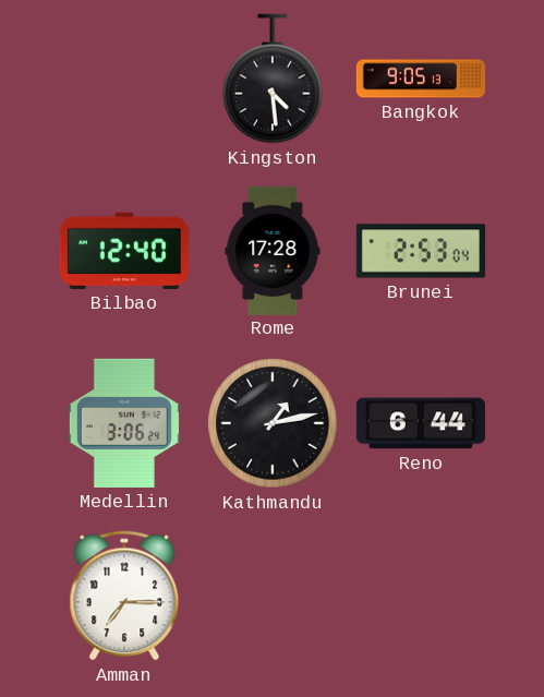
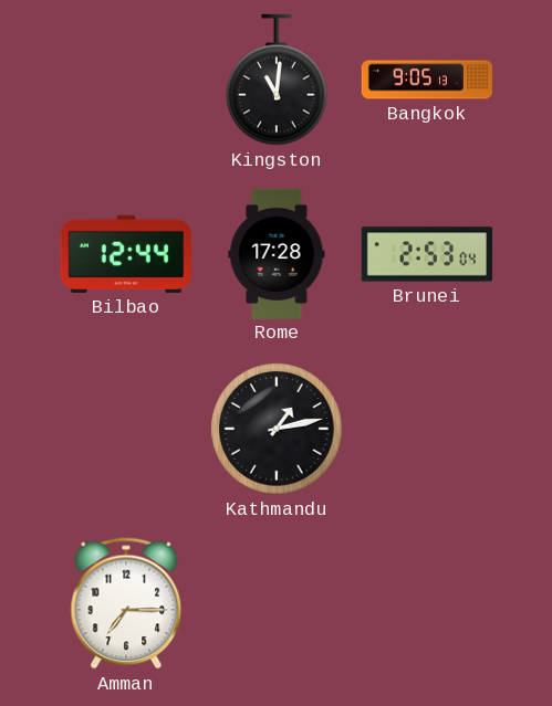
Kingston: 4:29 -> 11:01
Bilbao: 12:40 -> 12:44
Medellin: 3:06 -> none
Reno: 6:44 -> none
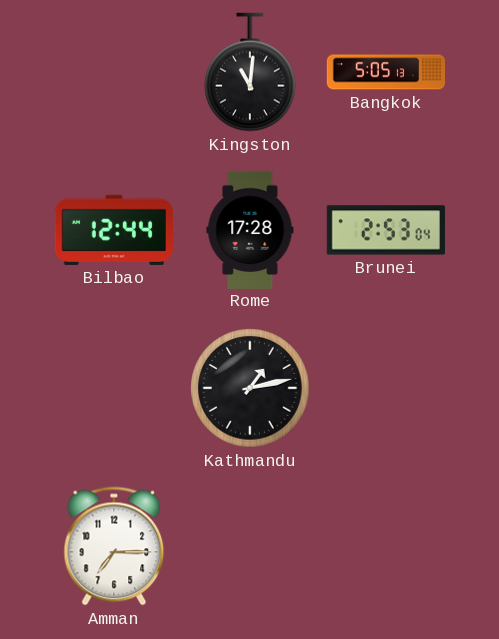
Bangkok: 9:05 -> 5:05
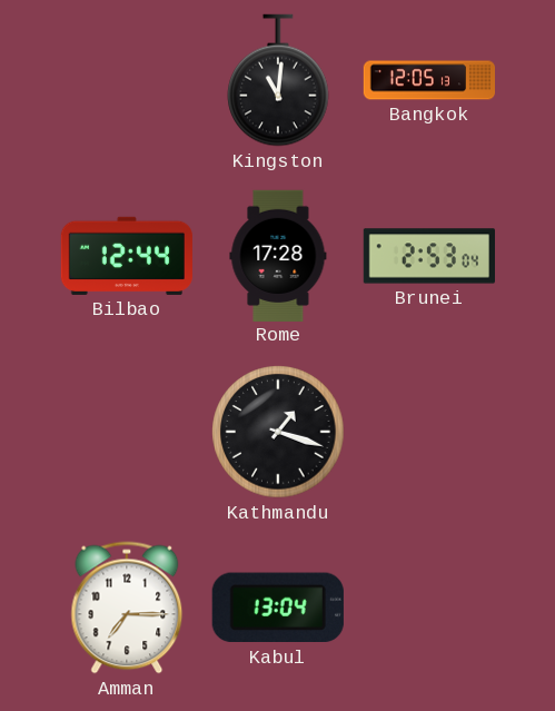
Bangkok: 5:05 -> 12:05
Kathmandu: 1:13 -> 1:18
Kabul: none -> 13:04
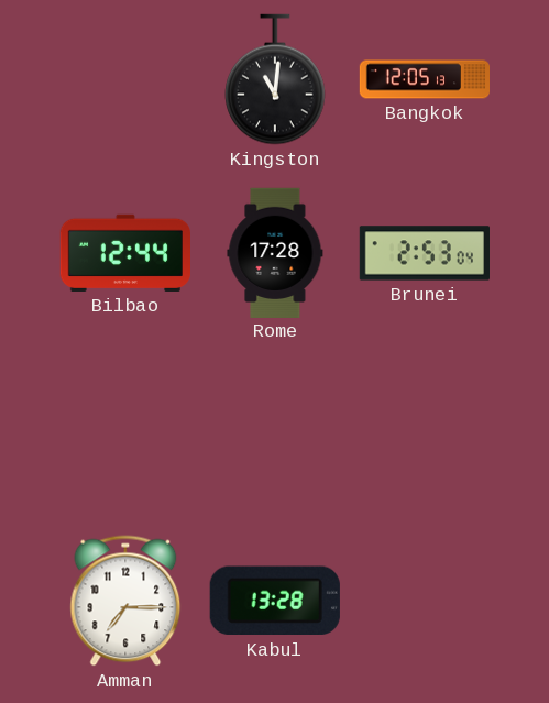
Kathmandu: 1:18 -> none
Kabul: 13:04 -> 13:28
